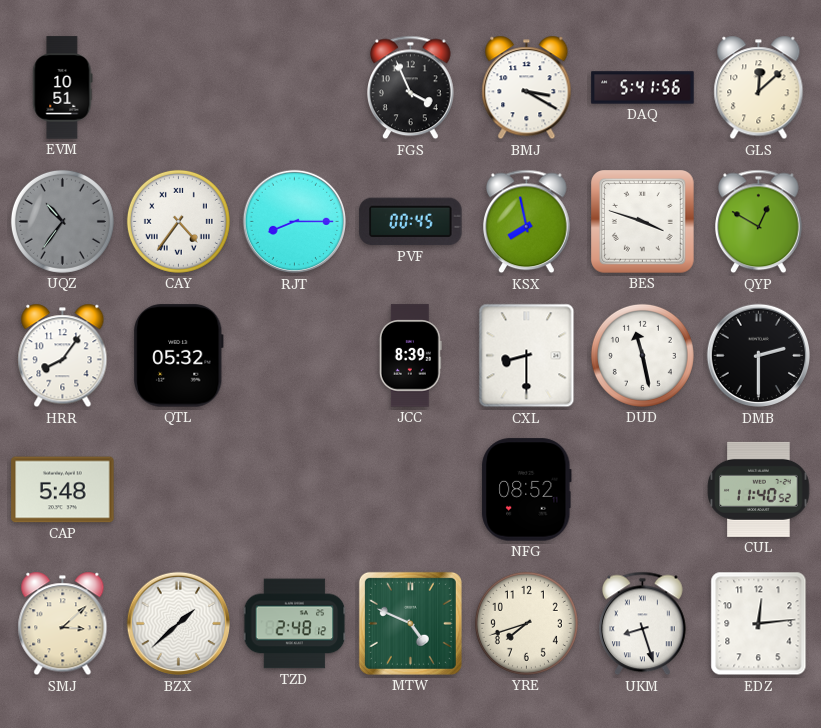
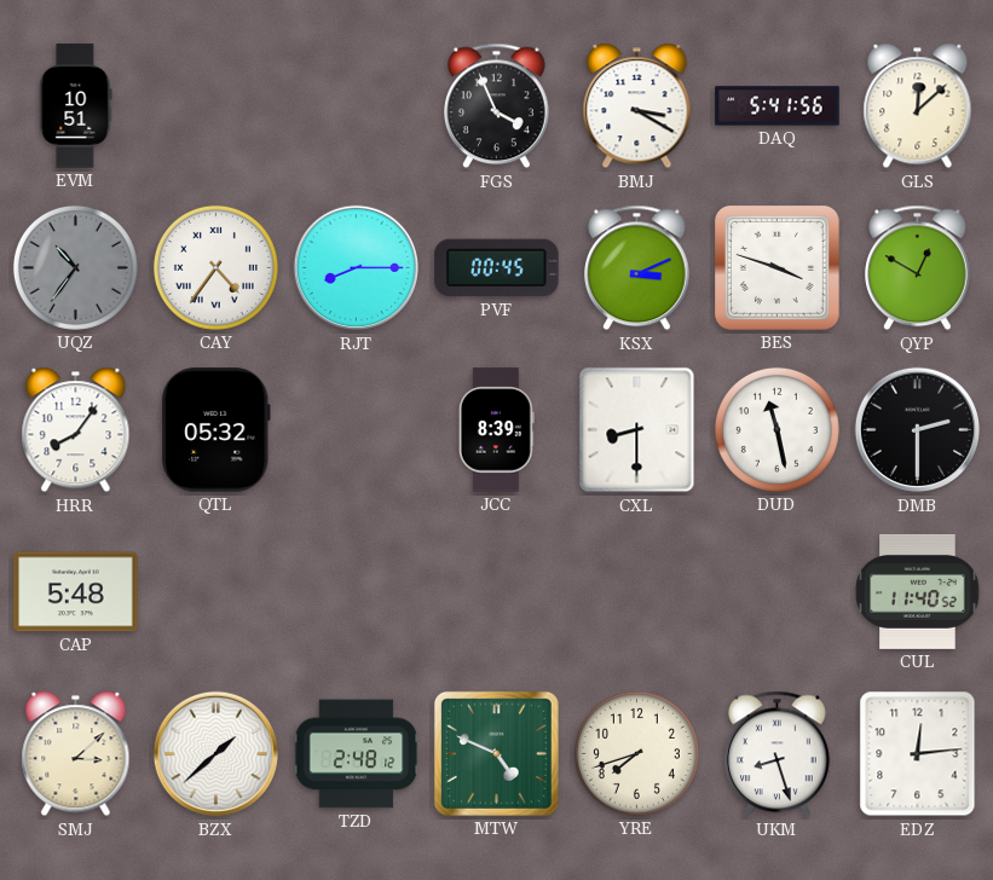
KSX: 7:58 -> 3:11
NFG: 08:52 -> none
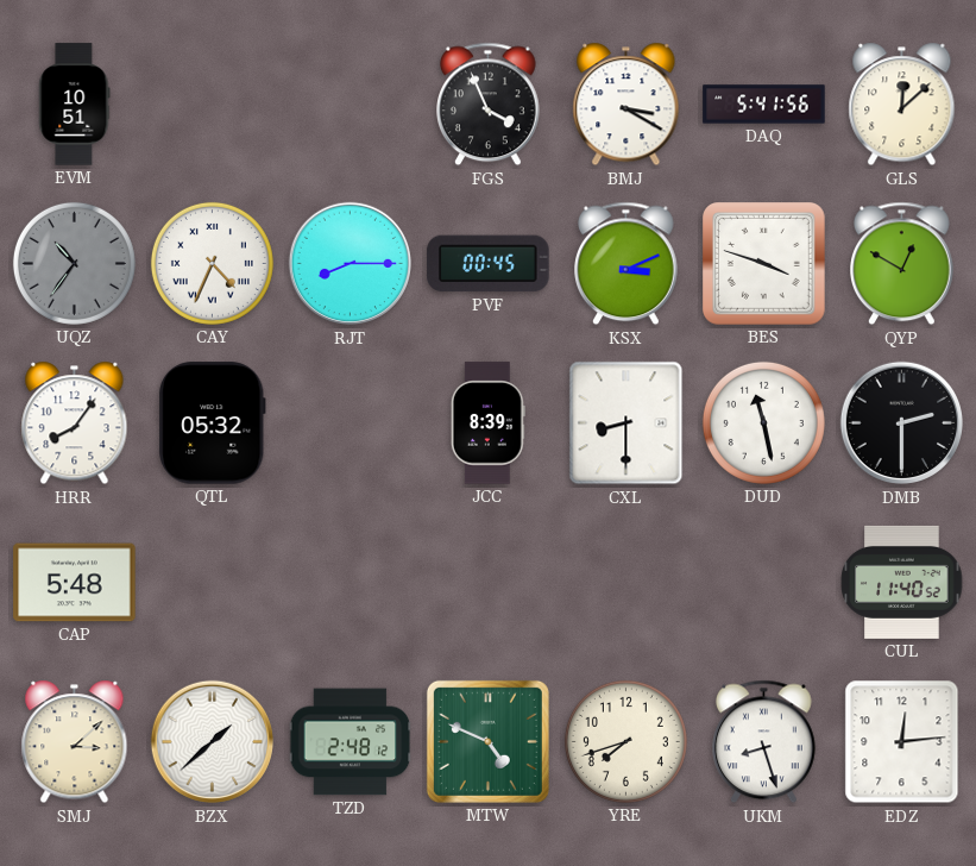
CAY: 4:36 -> 4:34
